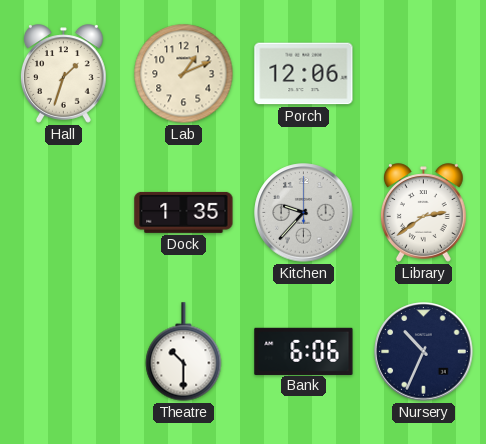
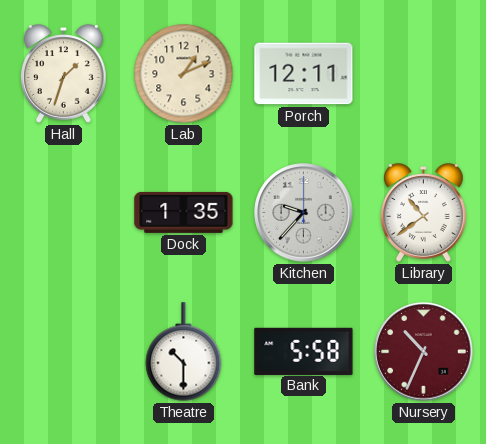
Porch: 12:06 -> 12:11
Library: 2:39 -> 10:39
Bank: 6:06 -> 5:58
Nursery dial: navy -> burgundy
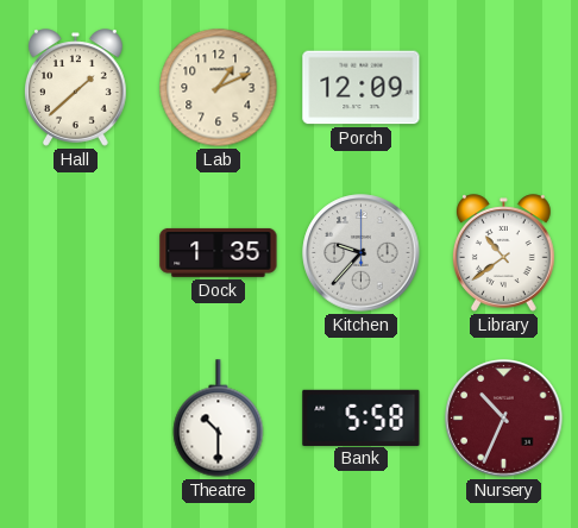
Hall: 1:33 -> 1:38
Porch: 12:11 -> 12:09
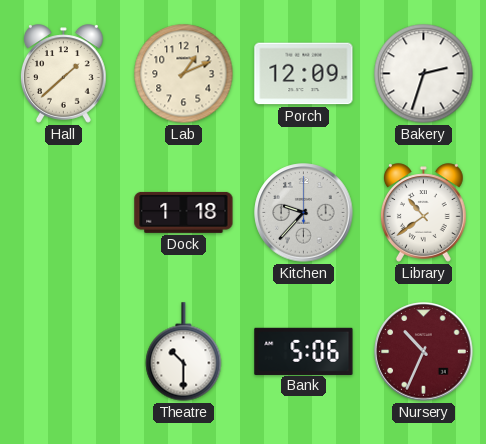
Bakery: none -> 2:33
Dock: 1:35 -> 1:18
Bank: 5:58 -> 5:06
